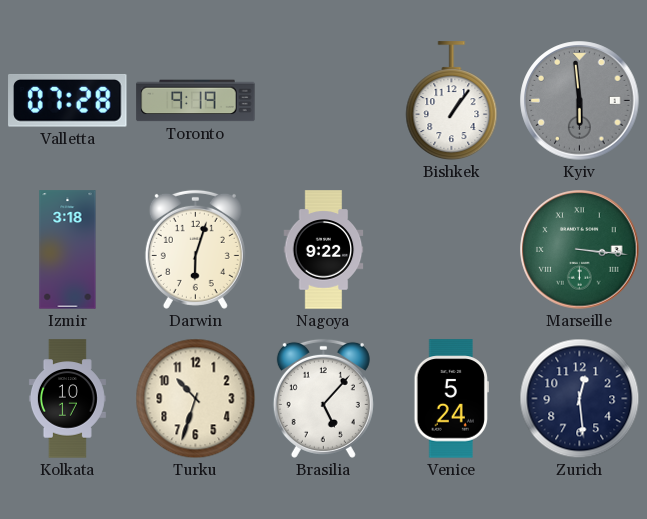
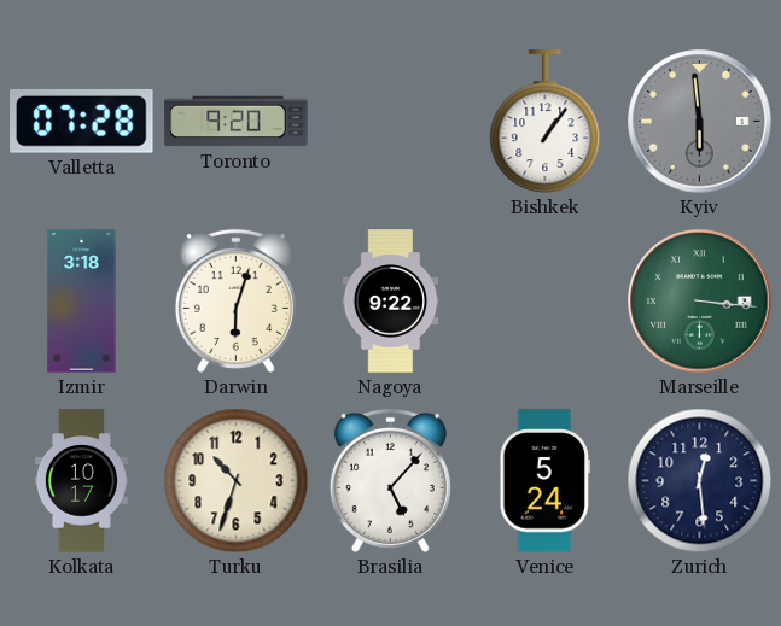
Toronto: 9:19 -> 9:20
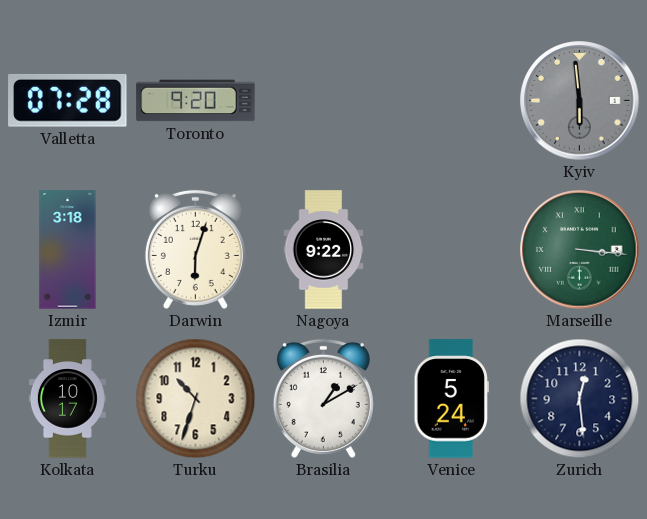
Bishkek: 1:06 -> none
Brasilia: 5:07 -> 1:10
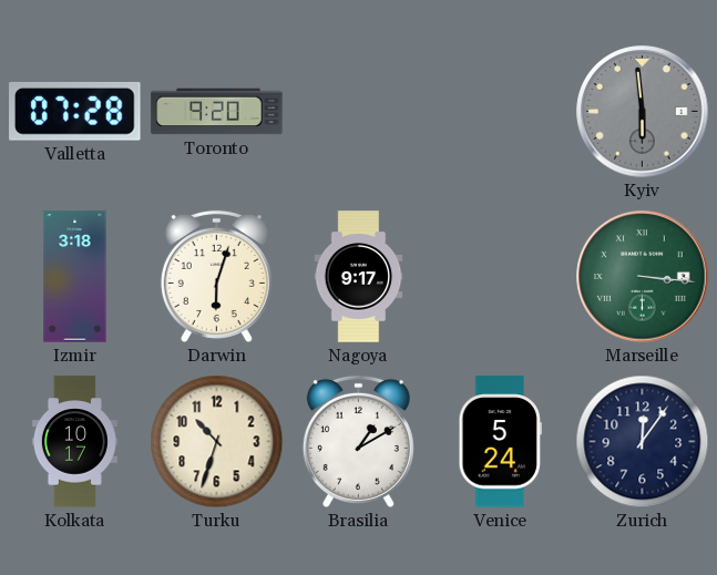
Nagoya: 9:22 -> 9:17
Zurich: 12:29 -> 12:06
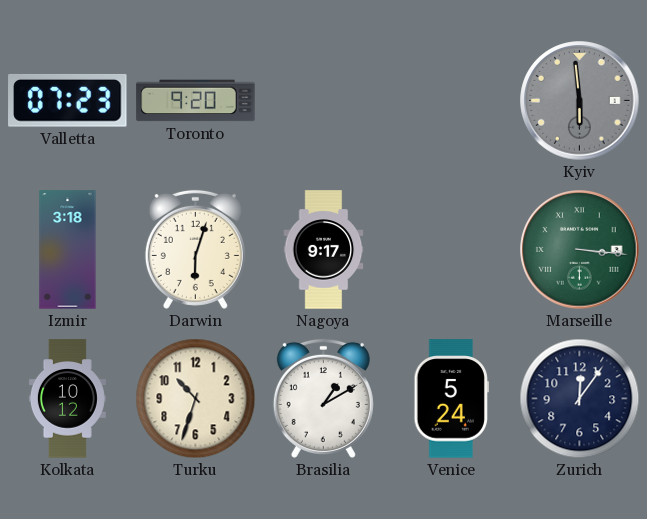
Valletta: 07:28 -> 07:23
Kolkata: 10:17 -> 10:12
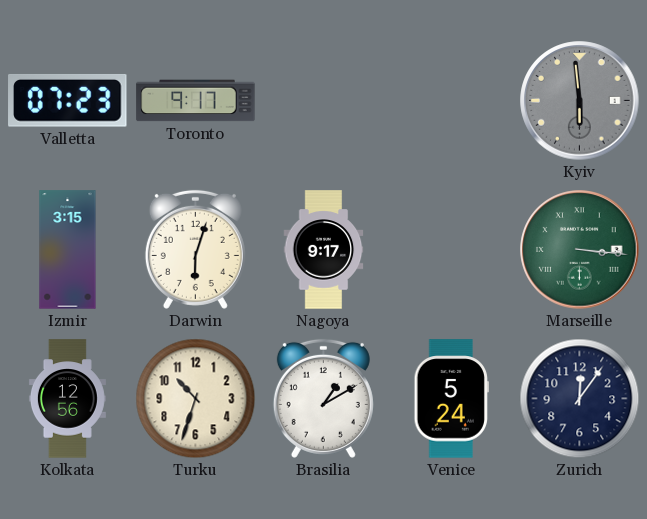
Toronto: 9:20 -> 9:17
Izmir: 3:18 -> 3:15
Kolkata: 10:12 -> 12:56
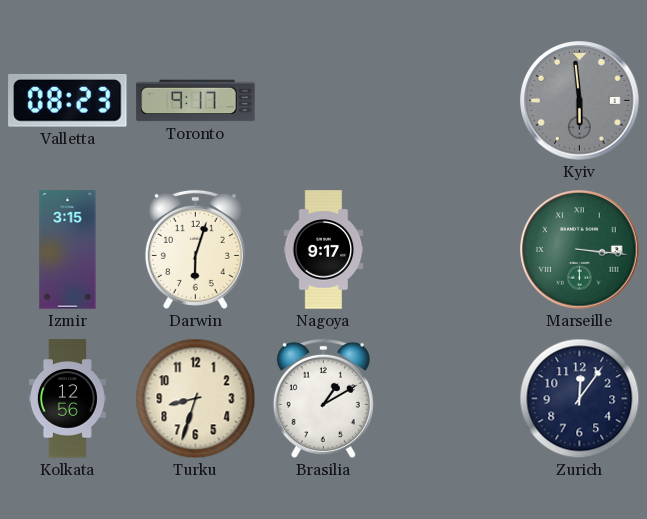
Valletta: 07:23 -> 08:23
Turku: 10:33 -> 8:33
Venice: 5:24 -> none
